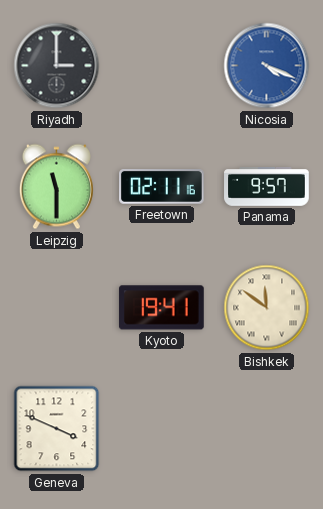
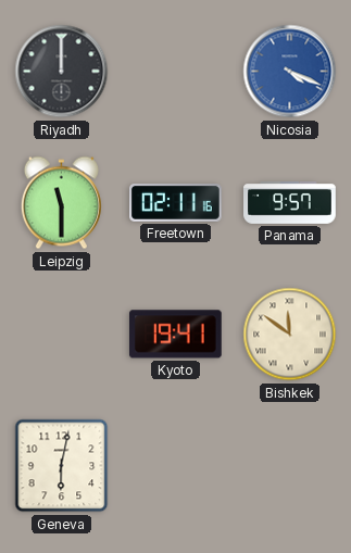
Riyadh: 3:00 -> 12:00
Geneva: 3:49 -> 6:02
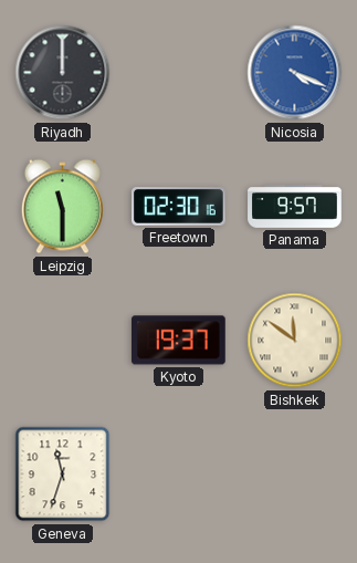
Freetown: 02:11 -> 02:30
Kyoto: 19:41 -> 19:37
Geneva: 6:02 -> 11:33
